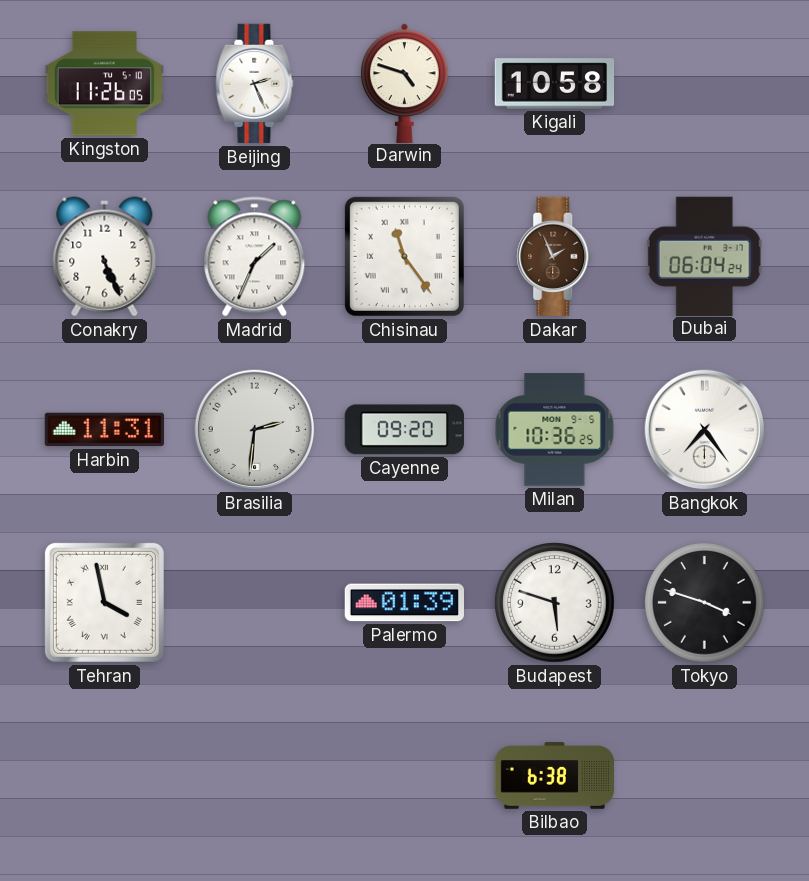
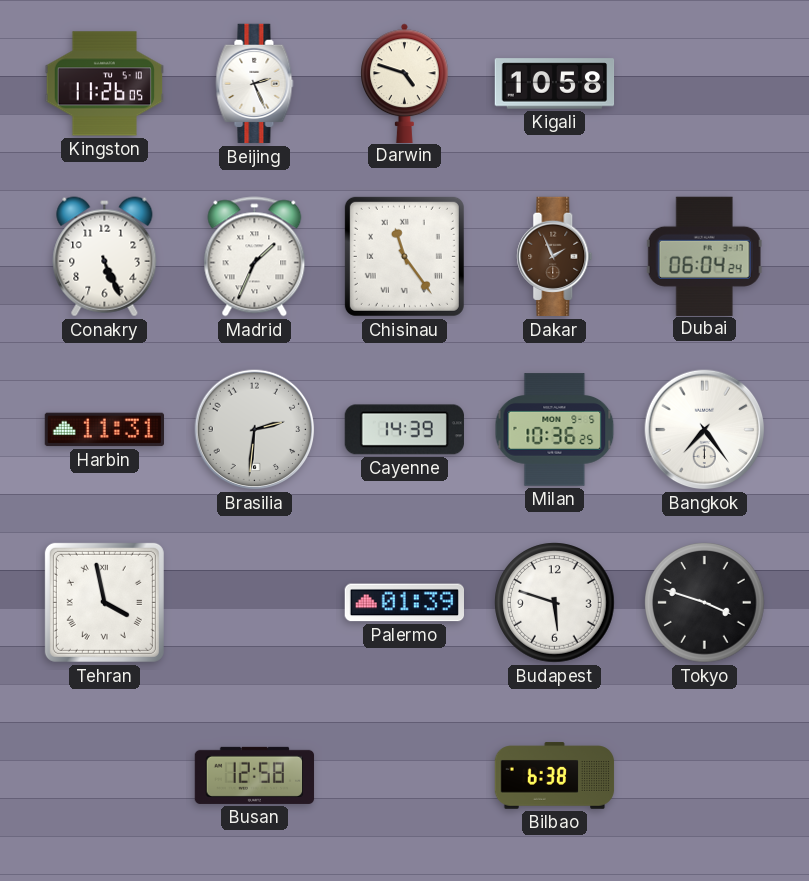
Cayenne: 09:20 -> 14:39
Busan: none -> 12:58
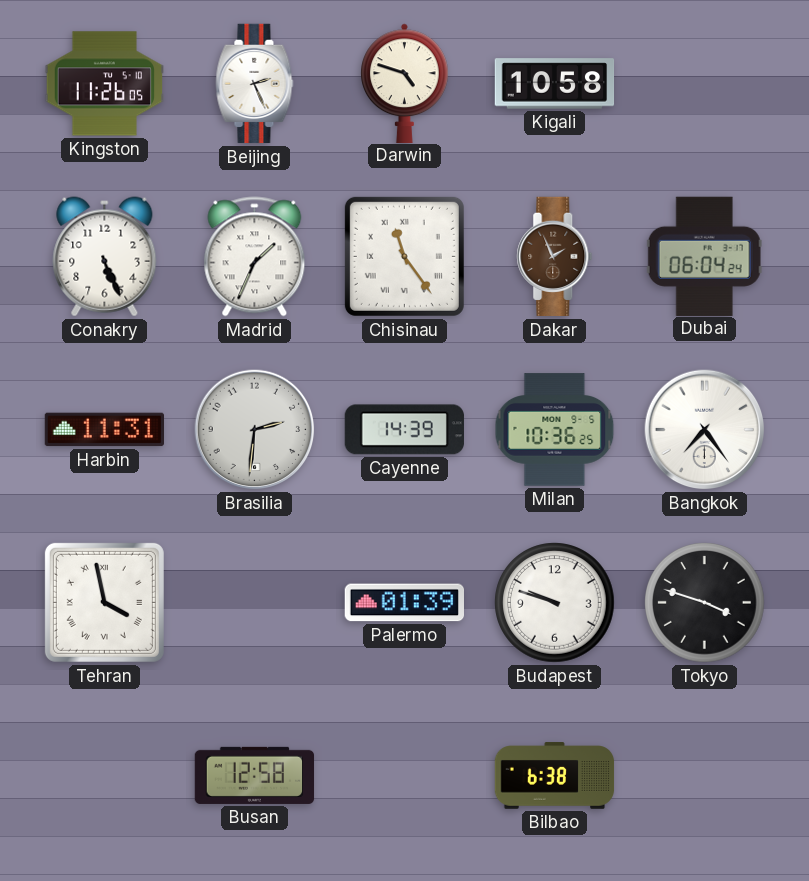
Budapest: 5:48 -> 9:48
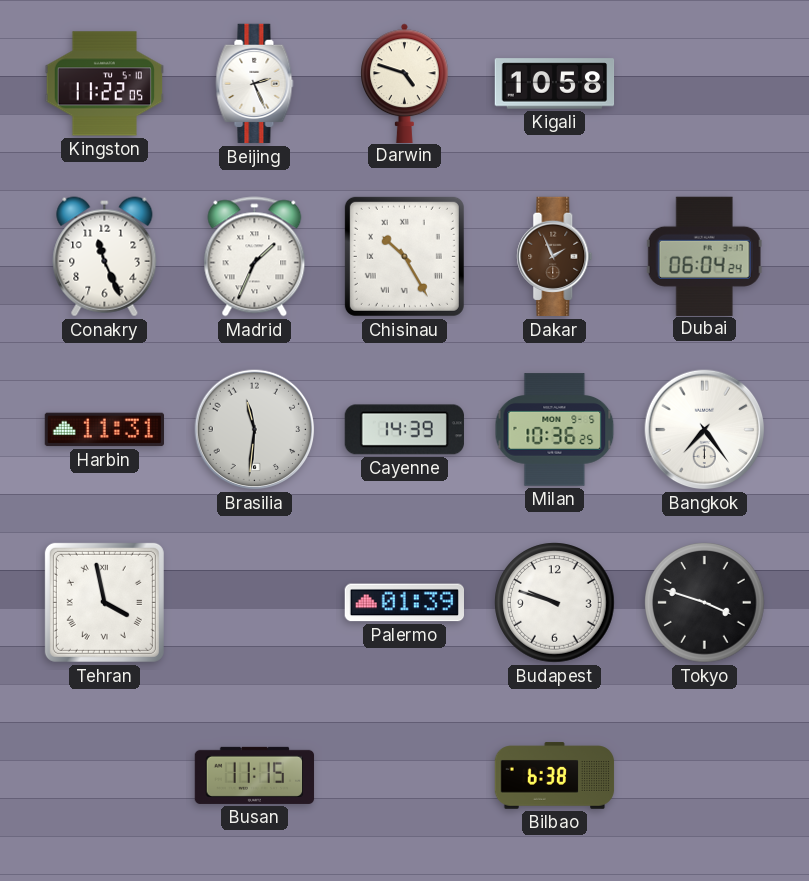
Kingston: 11:26 -> 11:22
Conakry: 5:26 -> 11:26
Chisinau: 11:24 -> 10:25
Brasilia: 2:31 -> 11:31
Busan: 12:58 -> 11:15
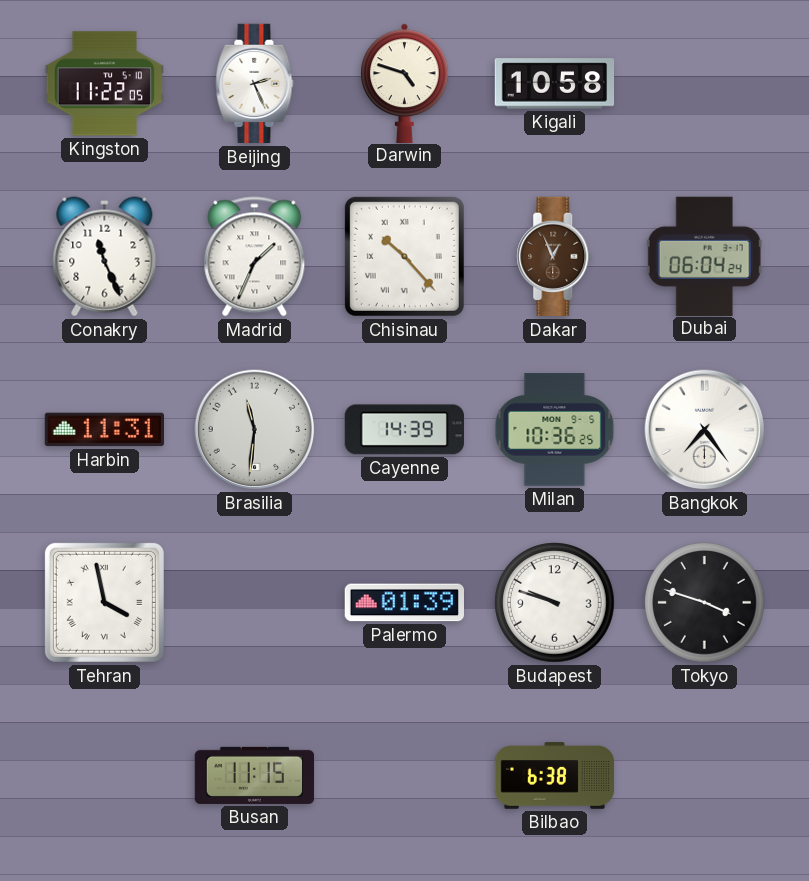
Chisinau: 10:25 -> 10:23
Dakar: 1:56 -> 12:56
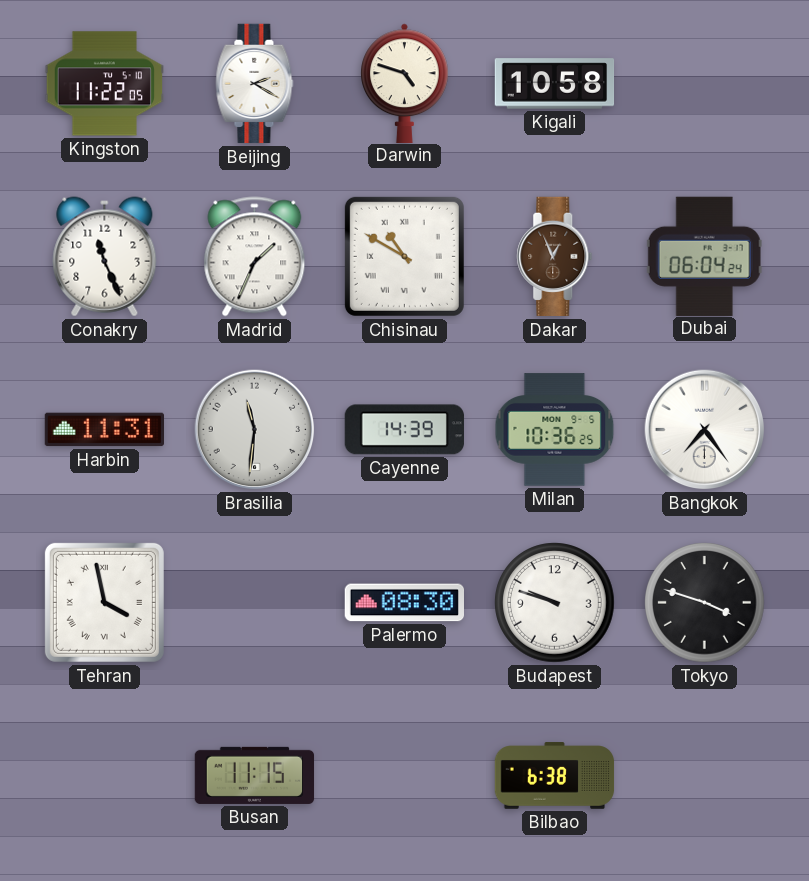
Beijing: 2:26 -> 2:20
Chisinau: 10:23 -> 10:50
Palermo: 01:39 -> 08:30
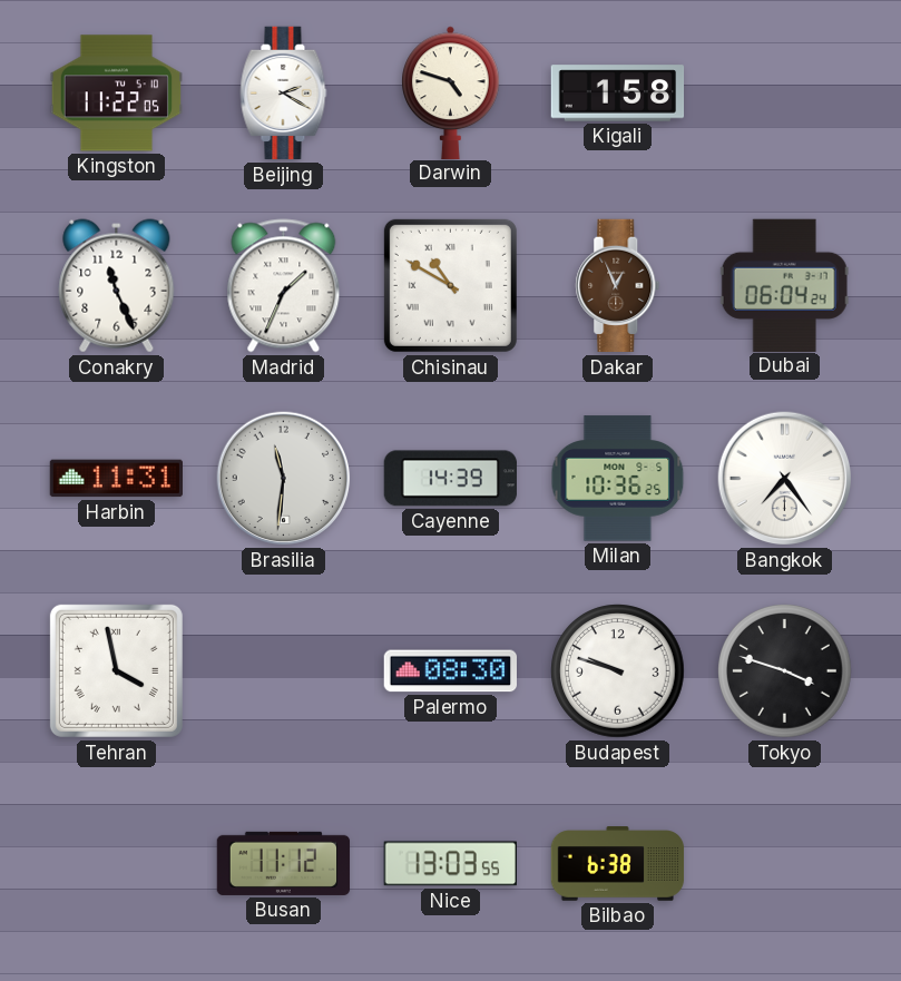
Kigali: 10:58 -> 1:58
Busan: 11:15 -> 11:12
Nice: none -> 13:03
